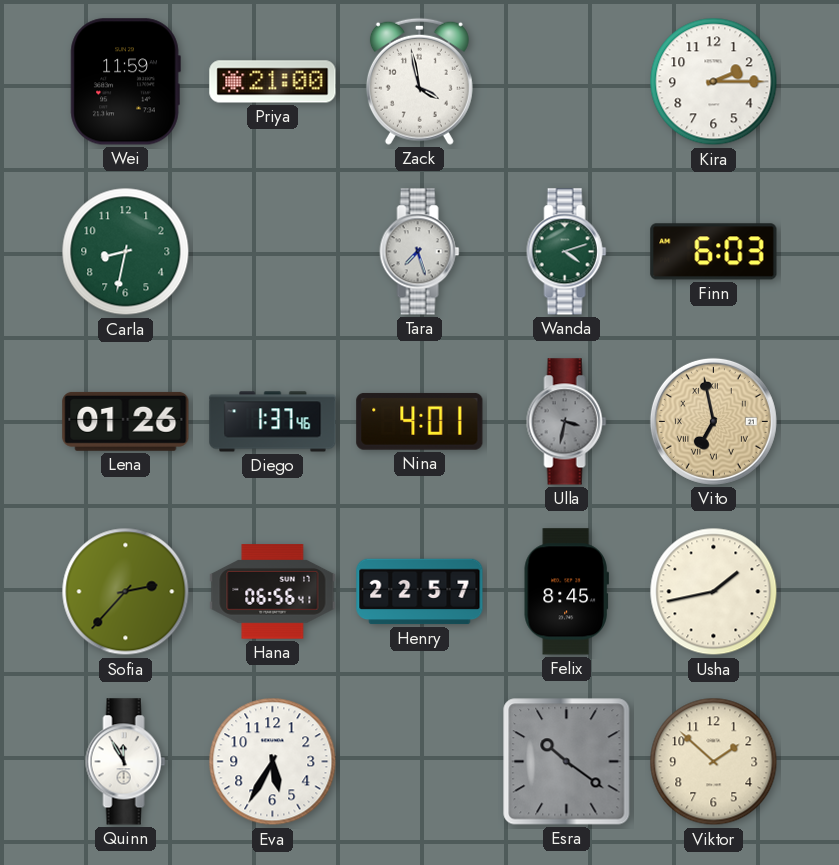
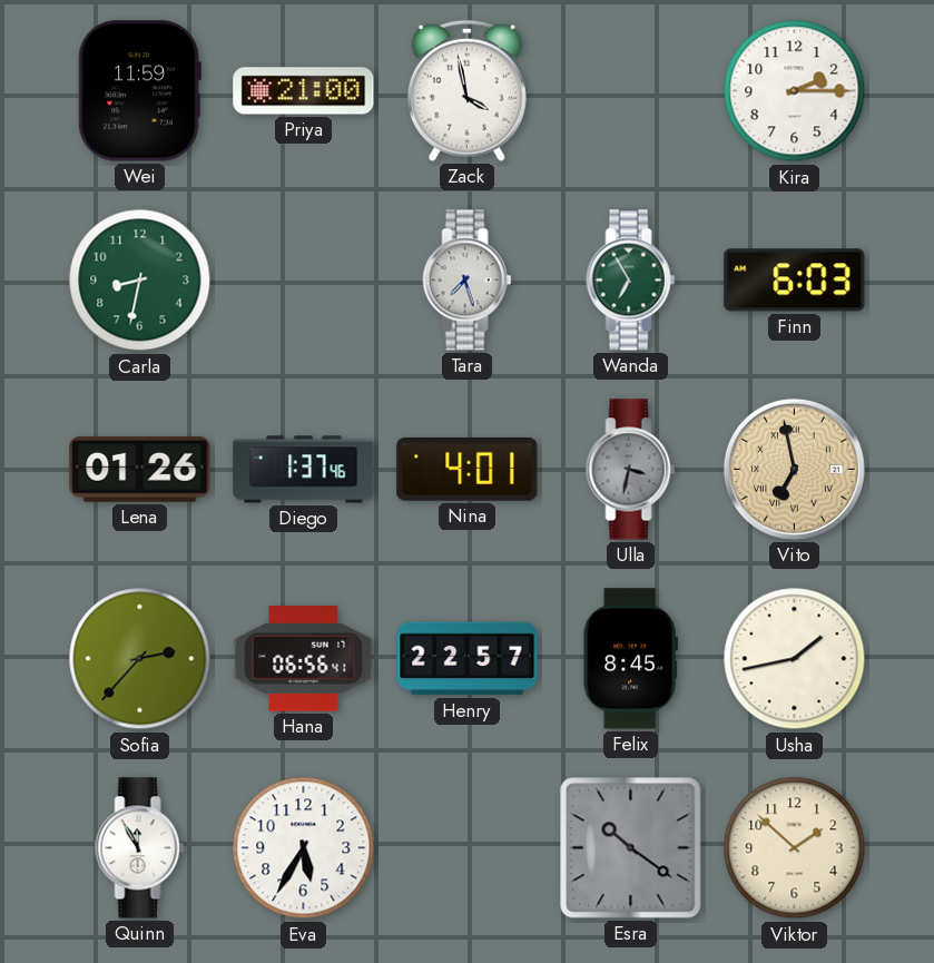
Wanda: 4:12 -> 6:55
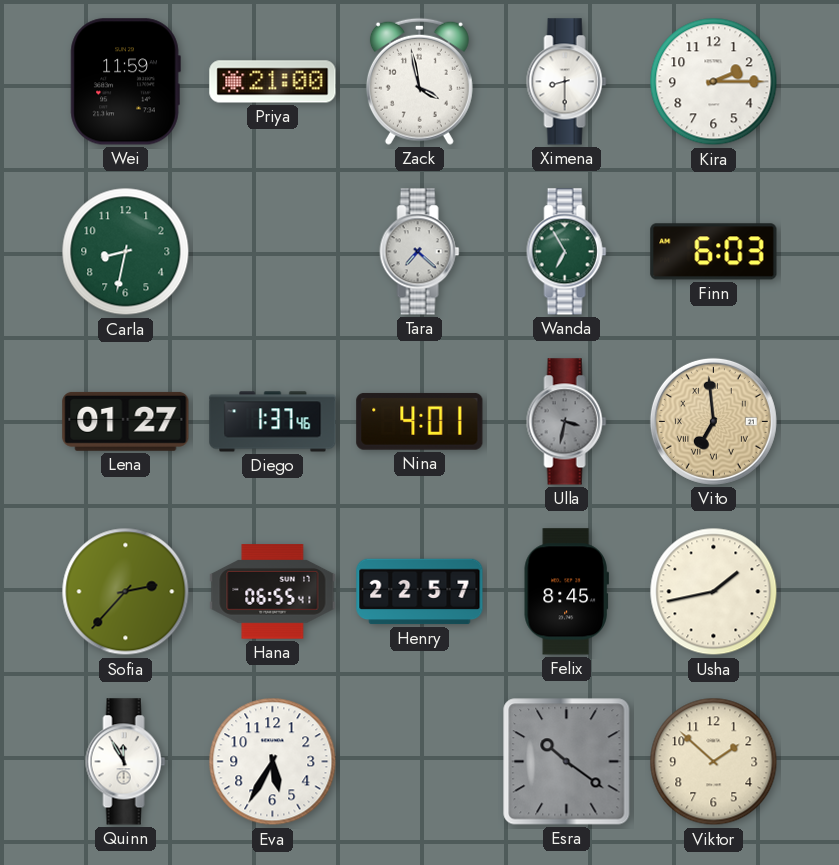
Ximena: none -> 8:30
Tara: 7:27 -> 7:22
Lena: 01:26 -> 01:27
Vito: 6:58 -> 6:59
Hana: 06:56 -> 06:55
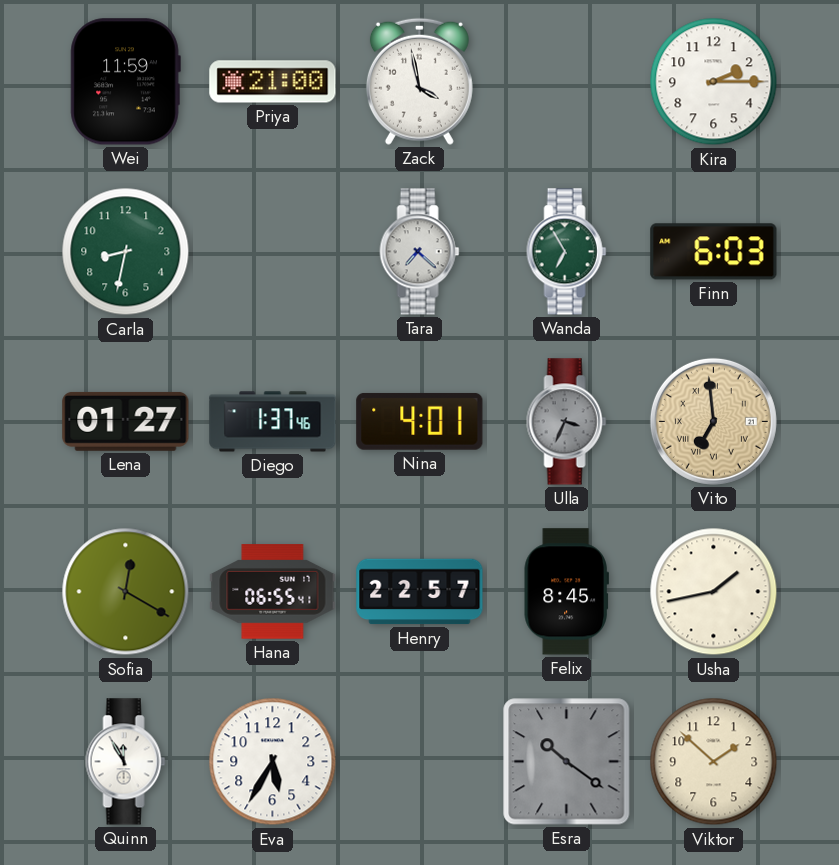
Ximena: 8:30 -> none
Ulla: 3:32 -> 3:34
Sofia: 2:37 -> 12:20
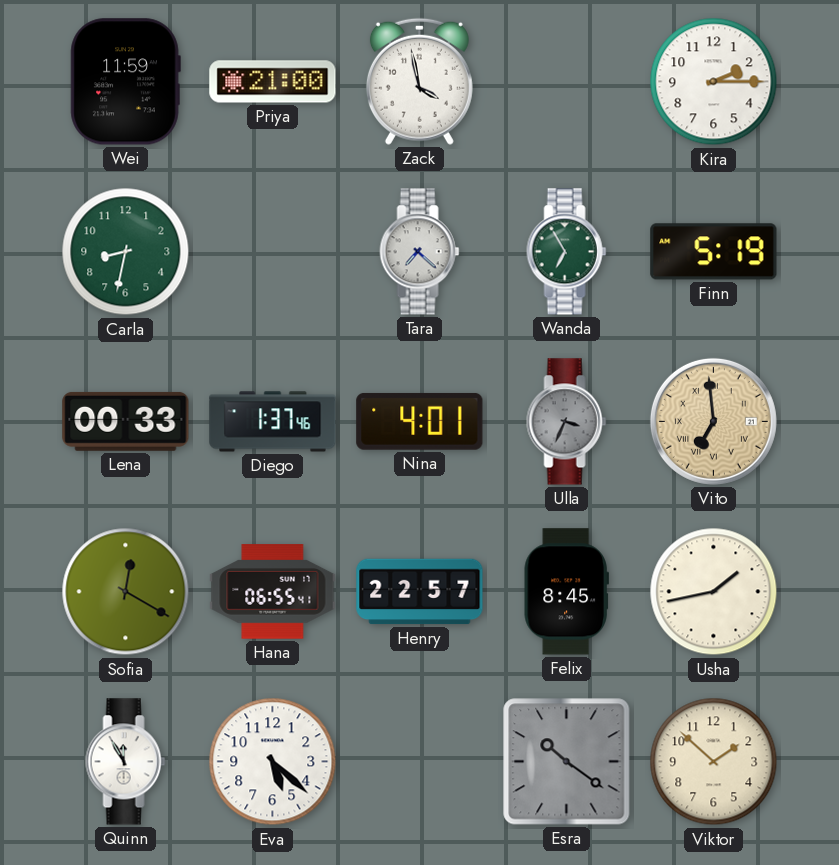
Finn: 6:03 -> 5:19
Lena: 01:27 -> 00:33
Eva: 5:35 -> 5:22
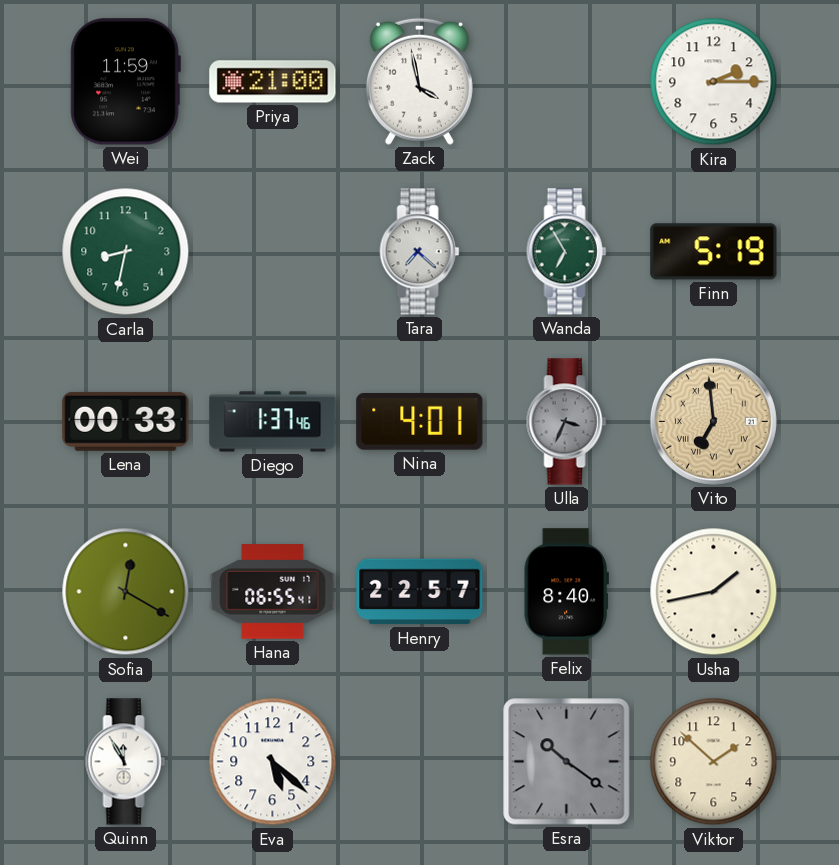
Felix: 8:45 -> 8:40
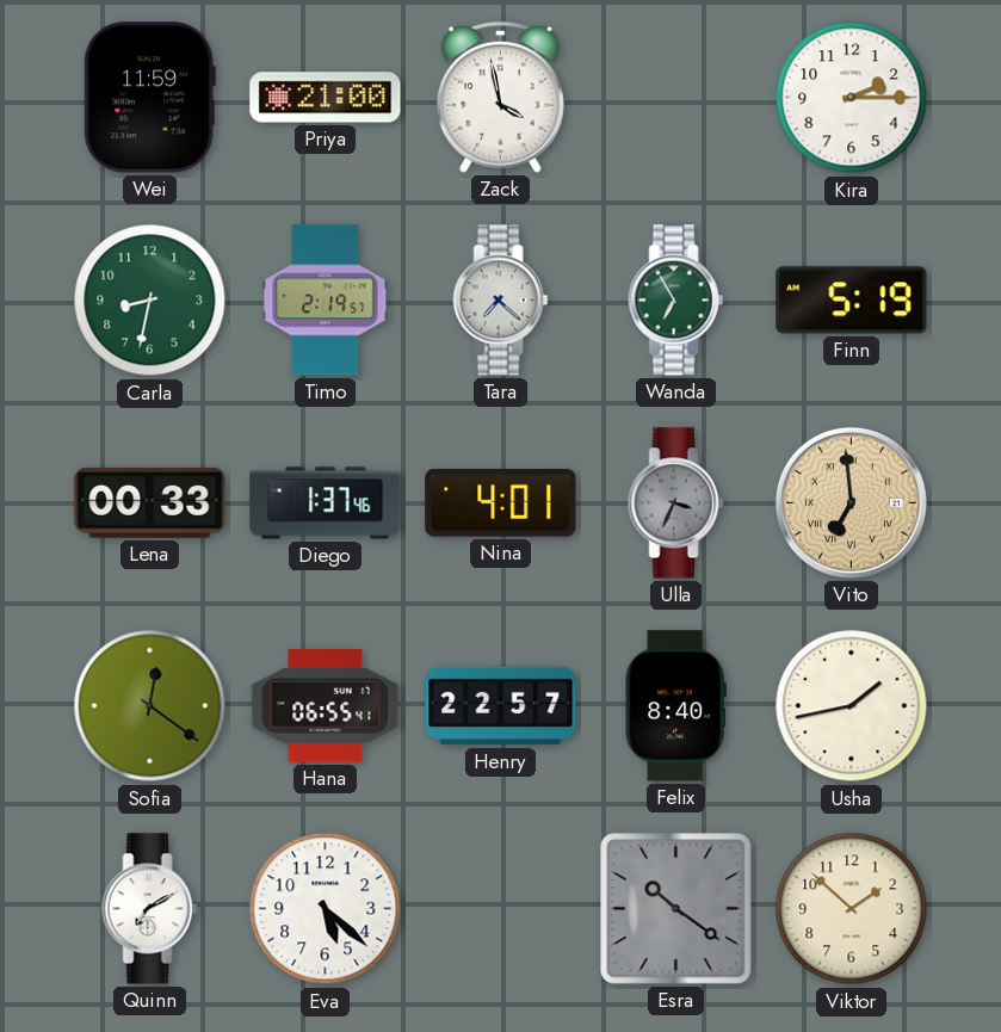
Timo: none -> 2:19
Sofia: 12:20 -> 12:21
Quinn: 11:55 -> 7:10
